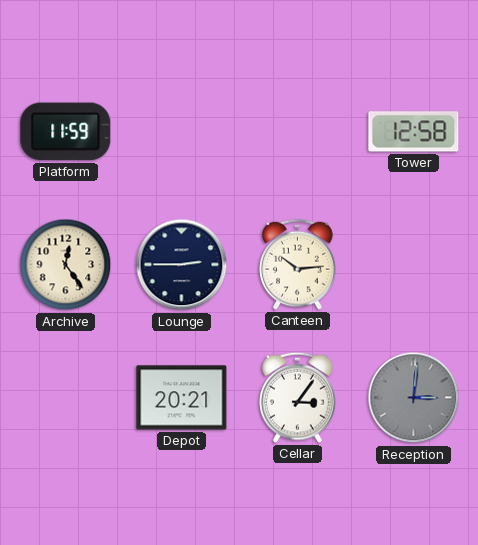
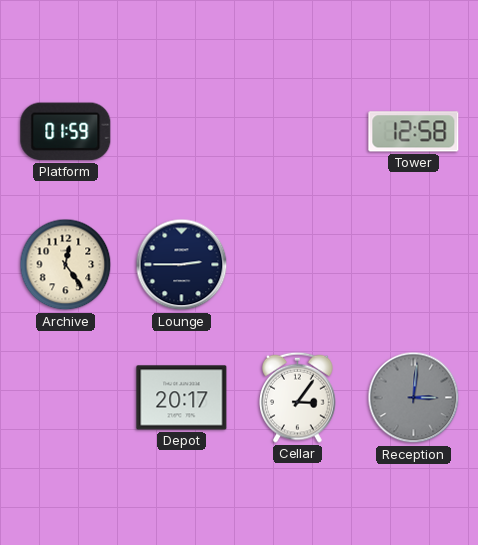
Platform: 11:59 -> 01:59
Canteen: 10:14 -> none
Depot: 20:21 -> 20:17
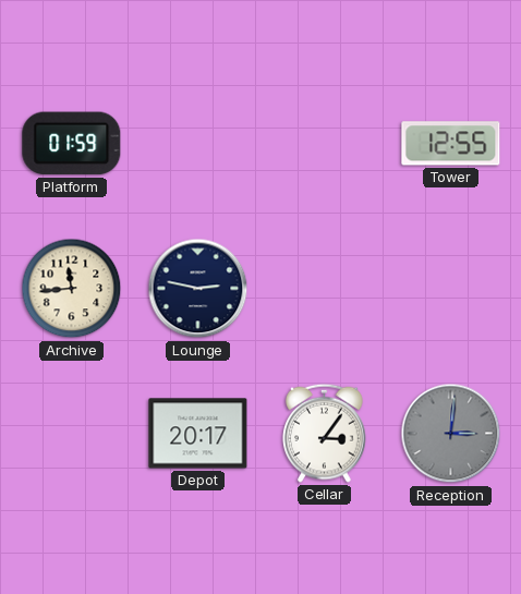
Tower: 12:58 -> 12:55
Archive: 12:24 -> 11:44
Lounge: 2:45 -> 2:47
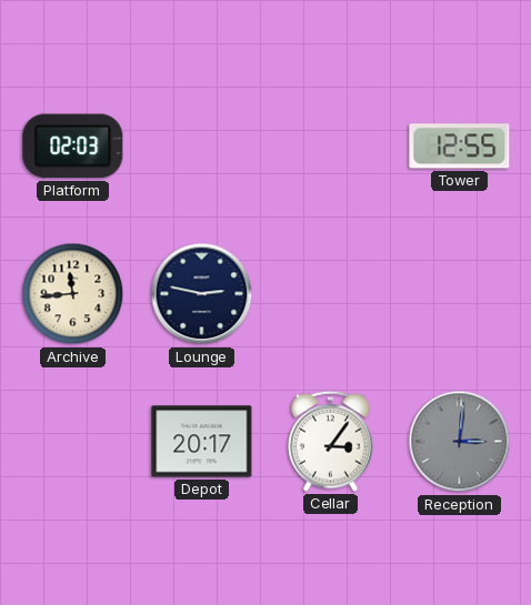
Platform: 01:59 -> 02:03
